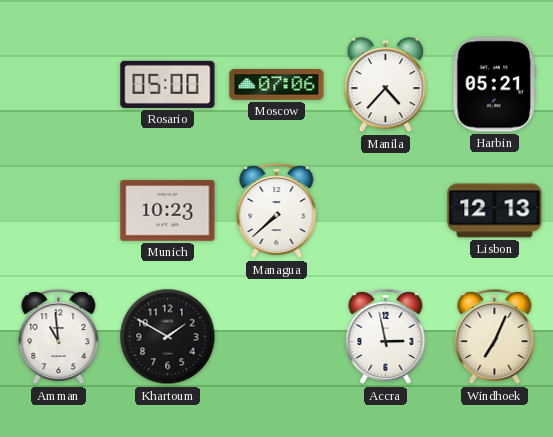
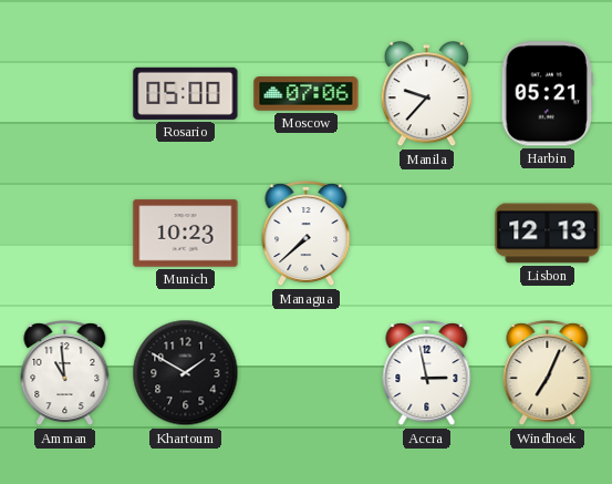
Manila: 4:37 -> 9:37
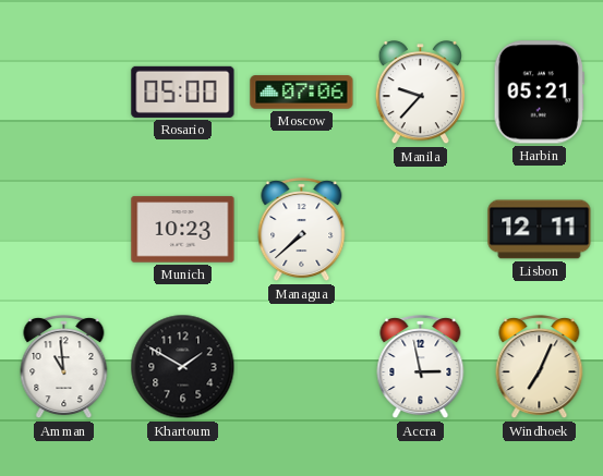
Lisbon: 12:13 -> 12:11
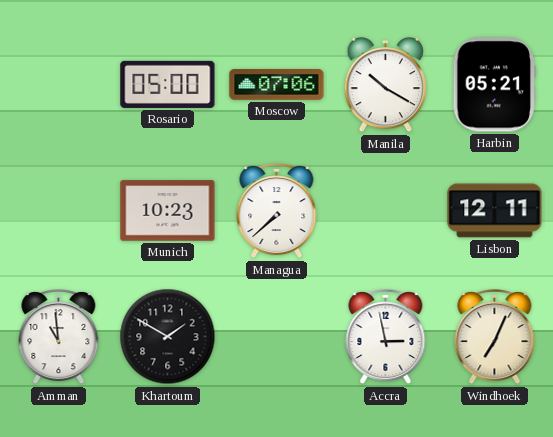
Manila: 9:37 -> 10:20
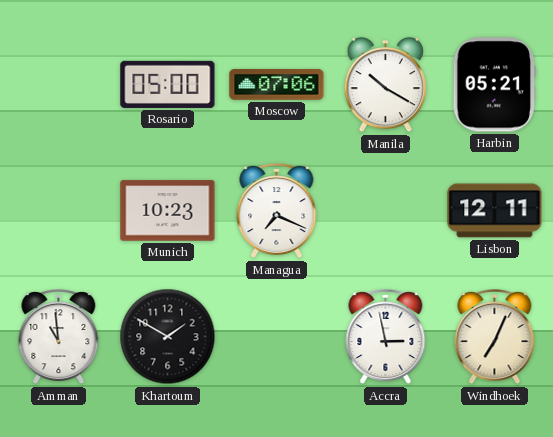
Managua: 7:38 -> 7:19
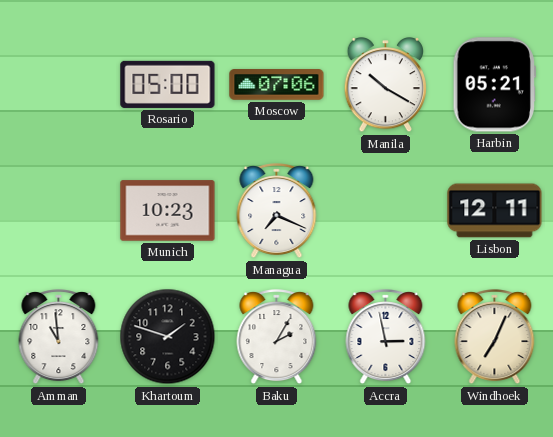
Khartoum: 1:50 -> 1:48
Baku: none -> 2:05
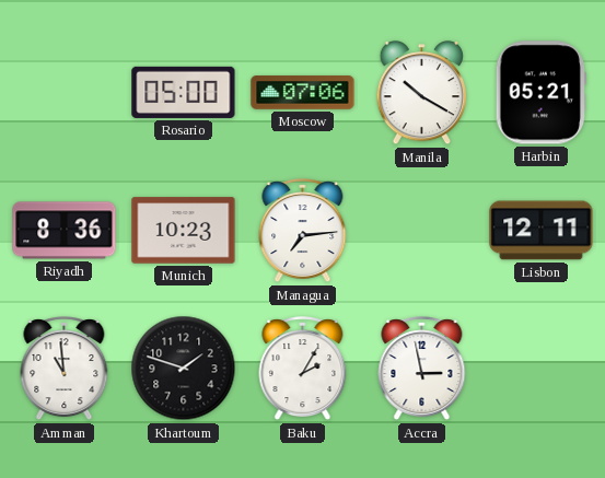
Riyadh: none -> 8:36
Managua: 7:19 -> 7:14
Windhoek: 7:04 -> none
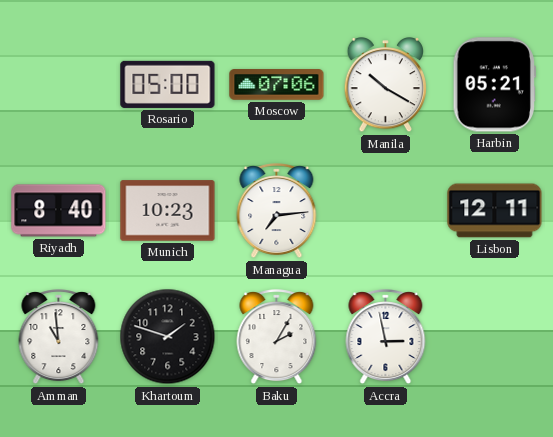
Riyadh: 8:36 -> 8:40
